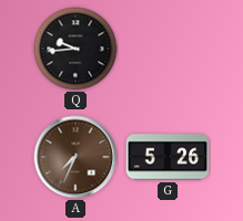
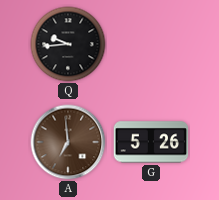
A: 7:34 -> 6:59
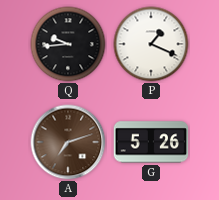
P: none -> 1:19
A: 6:59 -> 7:12
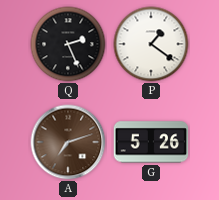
Q: 9:44 -> 2:26
P: 1:19 -> 1:21
